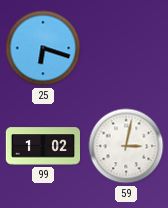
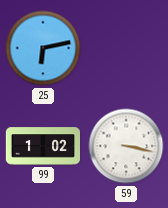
25: 6:18 -> 6:13
59: 3:02 -> 3:17
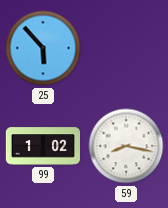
25: 6:13 -> 5:53
59: 3:17 -> 8:17
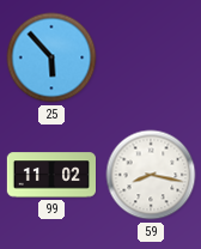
99: 1:02 -> 11:02
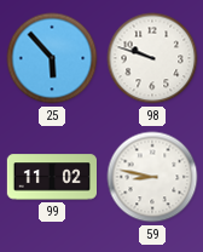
98: none -> 9:48
59: 8:17 -> 8:47
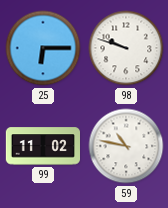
25: 5:53 -> 6:15
59: 8:47 -> 10:47
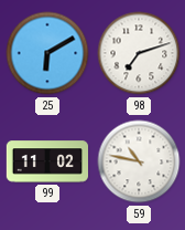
25: 6:15 -> 6:10
98: 9:48 -> 7:12
